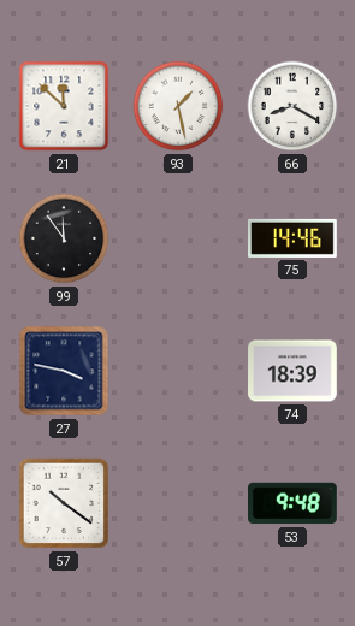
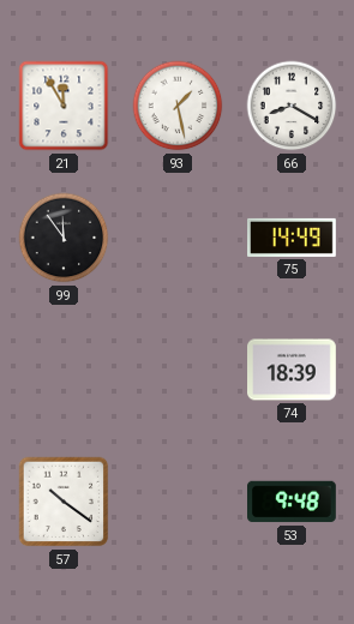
21: 11:52 -> 11:55
75: 14:46 -> 14:49
27: 3:47 -> none
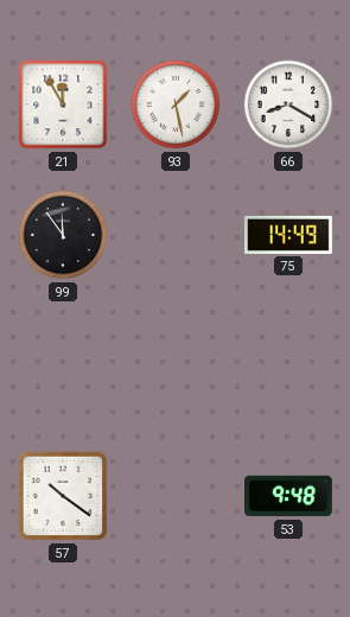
74: 18:39 -> none
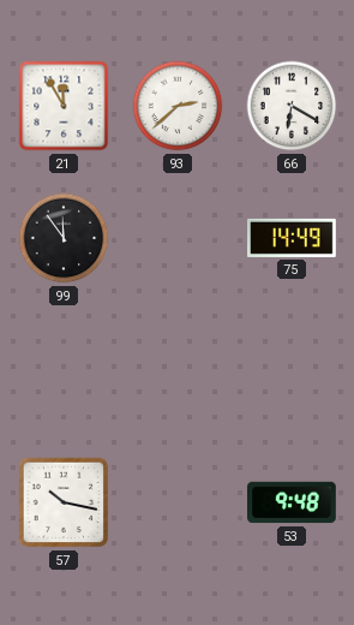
93: 1:28 -> 2:38
66: 8:20 -> 6:20
57: 10:21 -> 10:17
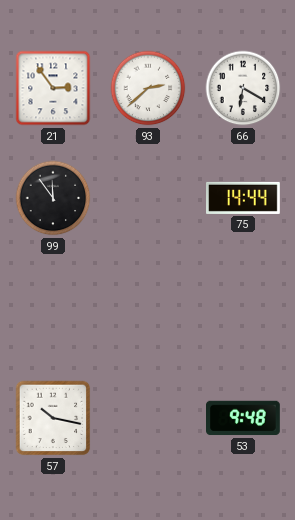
21: 11:55 -> 2:54
75: 14:49 -> 14:44
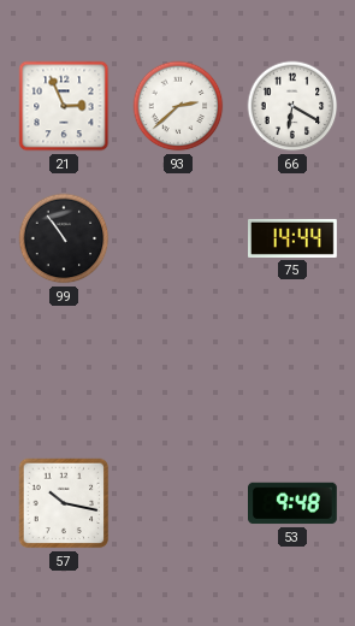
21: 2:54 -> 2:56
99: 11:54 -> 10:54
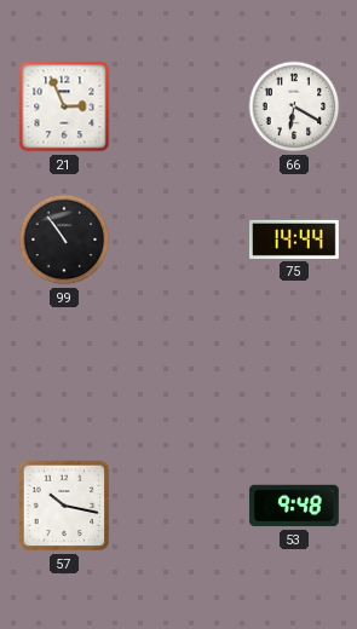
93: 2:38 -> none
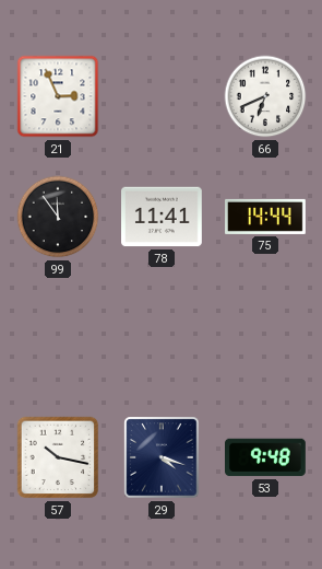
66: 6:20 -> 6:41
99: 10:54 -> 11:54
78: none -> 11:41
29: none -> 4:18
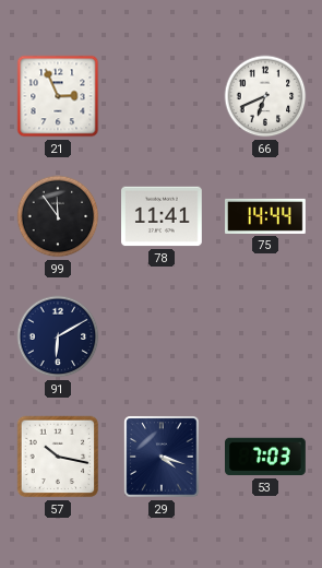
91: none -> 6:10
53: 9:48 -> 7:03
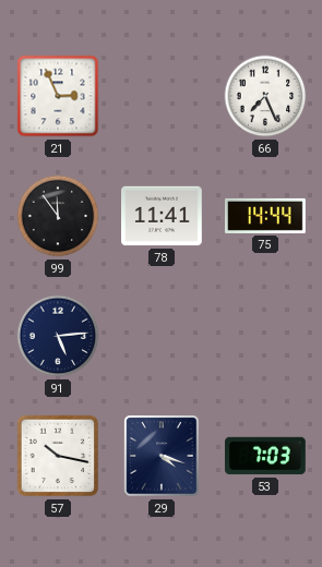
66: 6:41 -> 7:26
91: 6:10 -> 5:14
